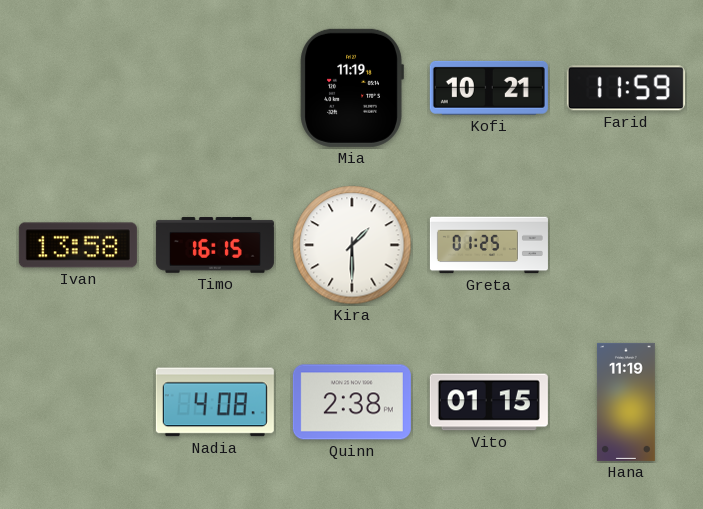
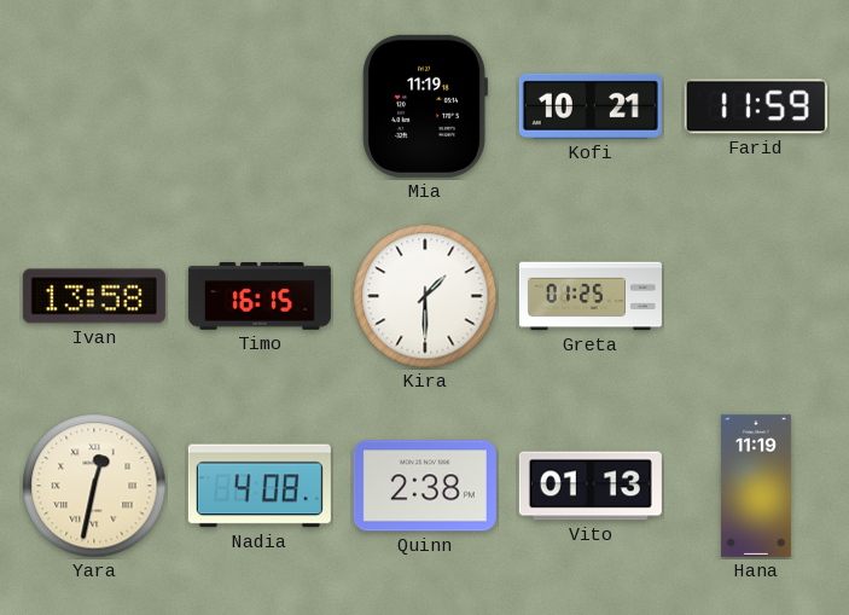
Yara: none -> 12:32
Vito: 01:15 -> 01:13
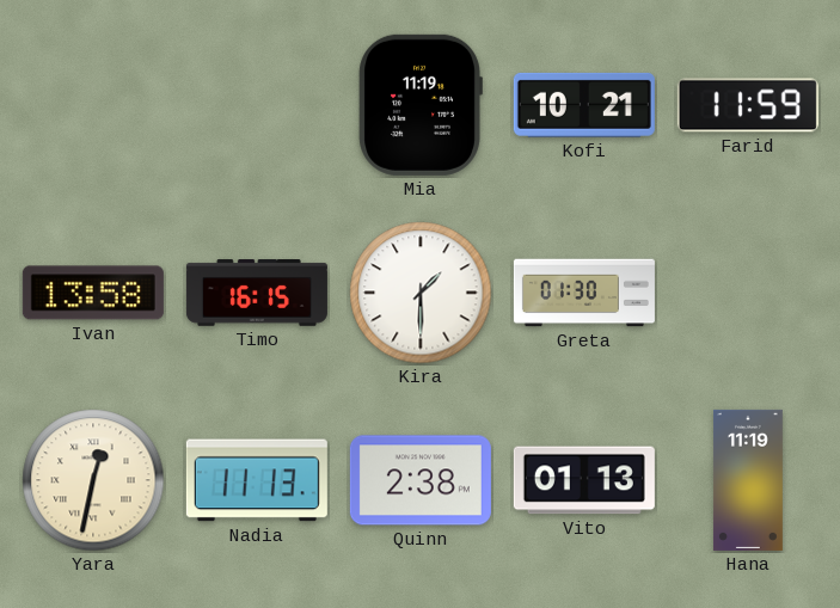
Greta: 01:25 -> 01:30
Nadia: 4:08 -> 11:13
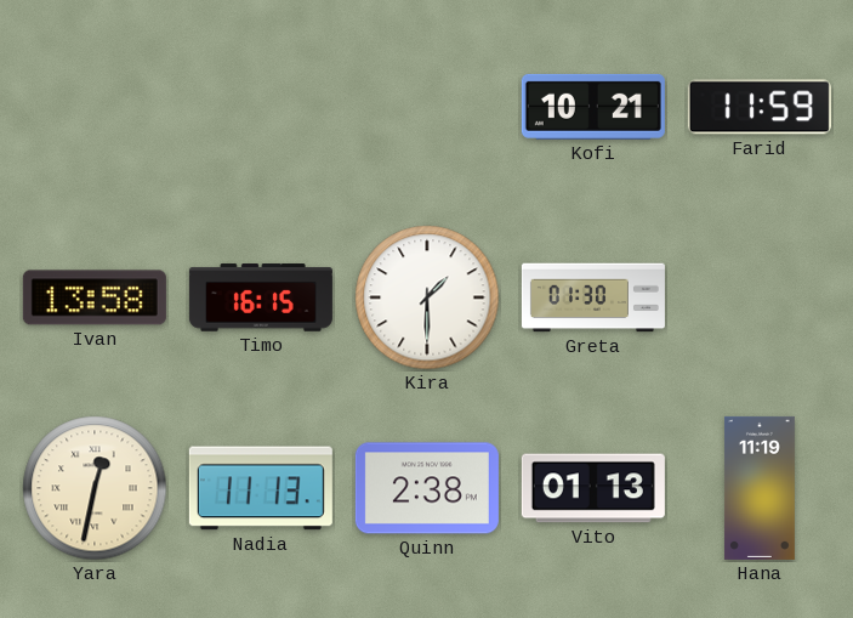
Mia: 11:19 -> none
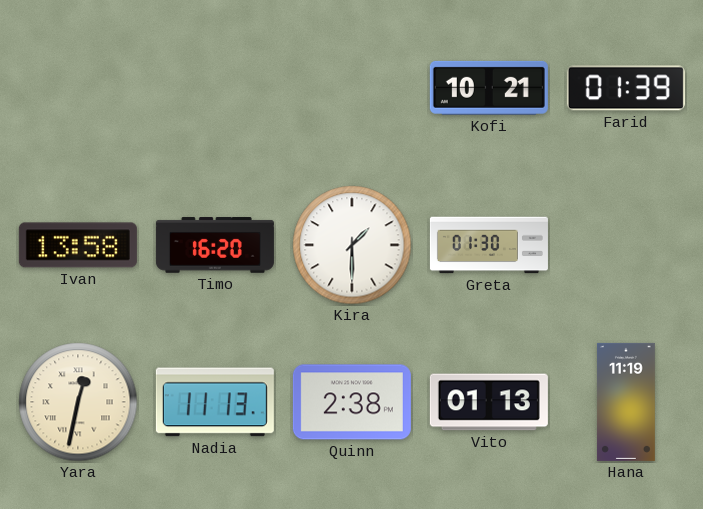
Farid: 11:59 -> 01:39
Timo: 16:15 -> 16:20
